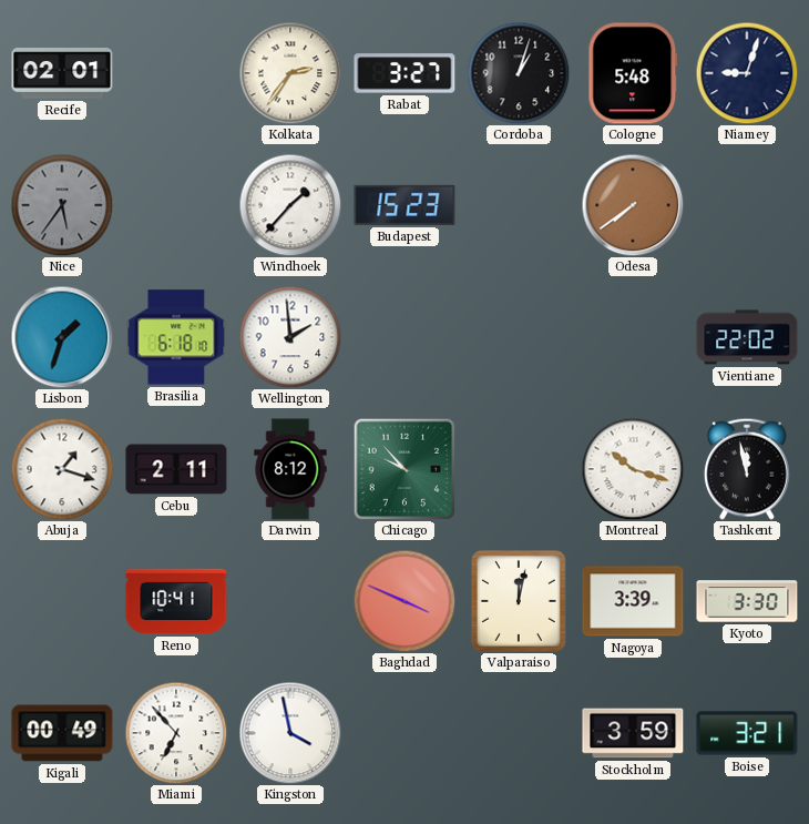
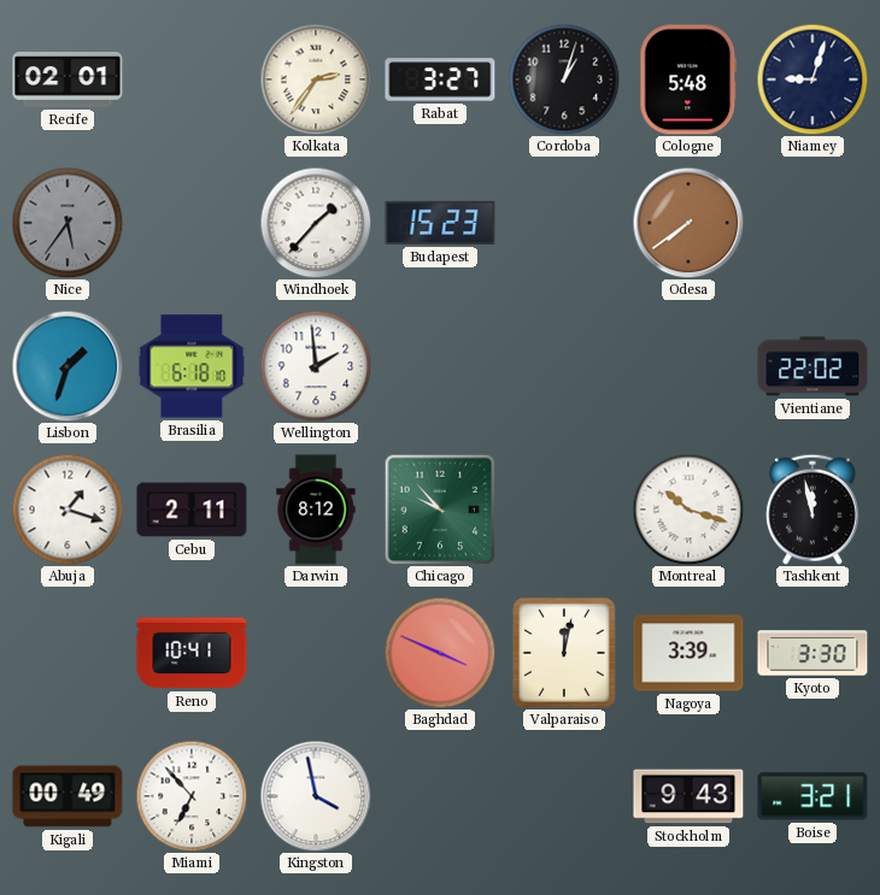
Stockholm: 3:59 -> 9:43
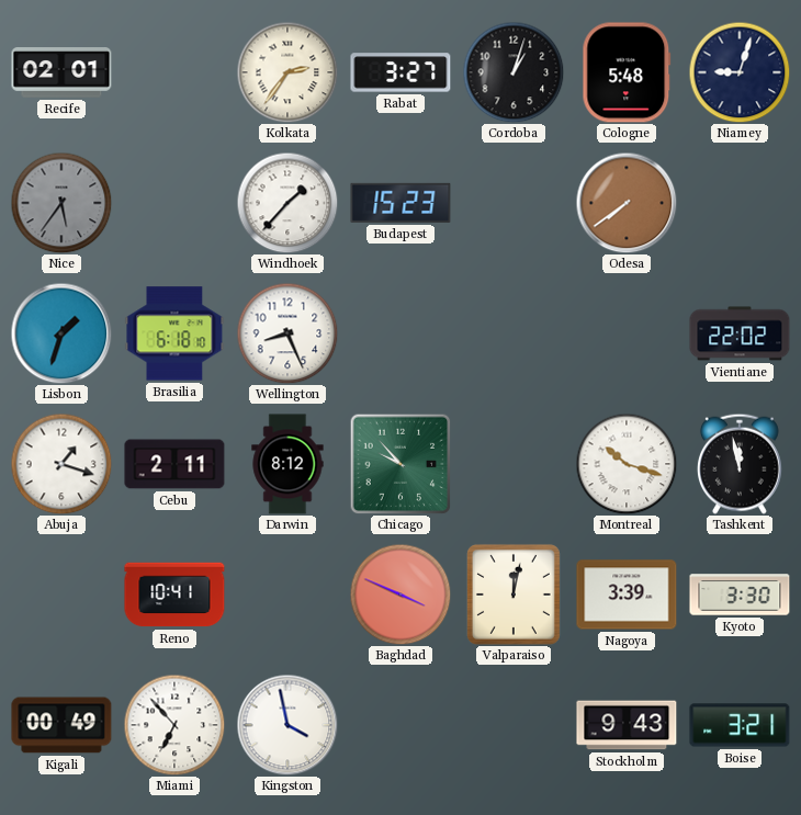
Wellington: 1:59 -> 8:26
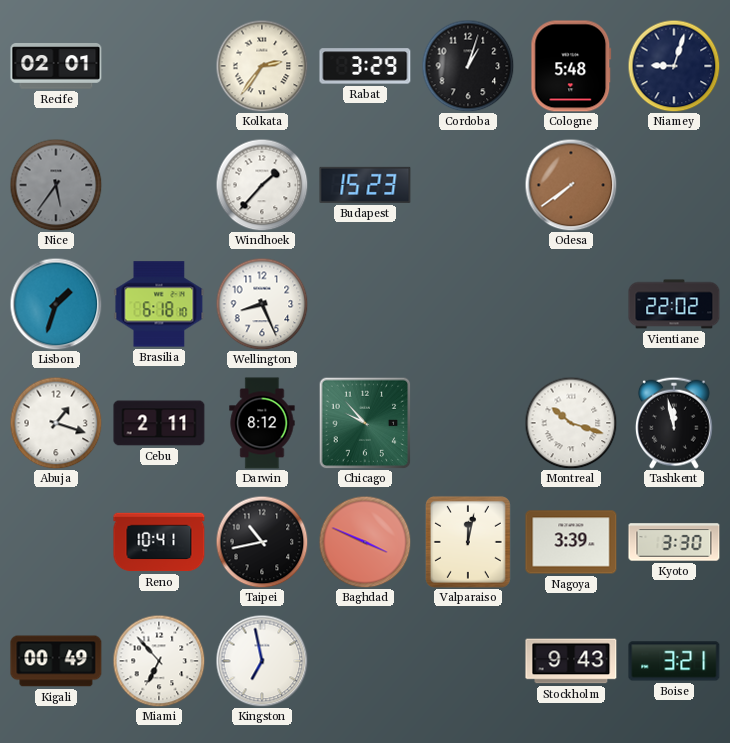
Rabat: 3:27 -> 3:29
Taipei: none -> 10:43
Kingston: 3:58 -> 6:58
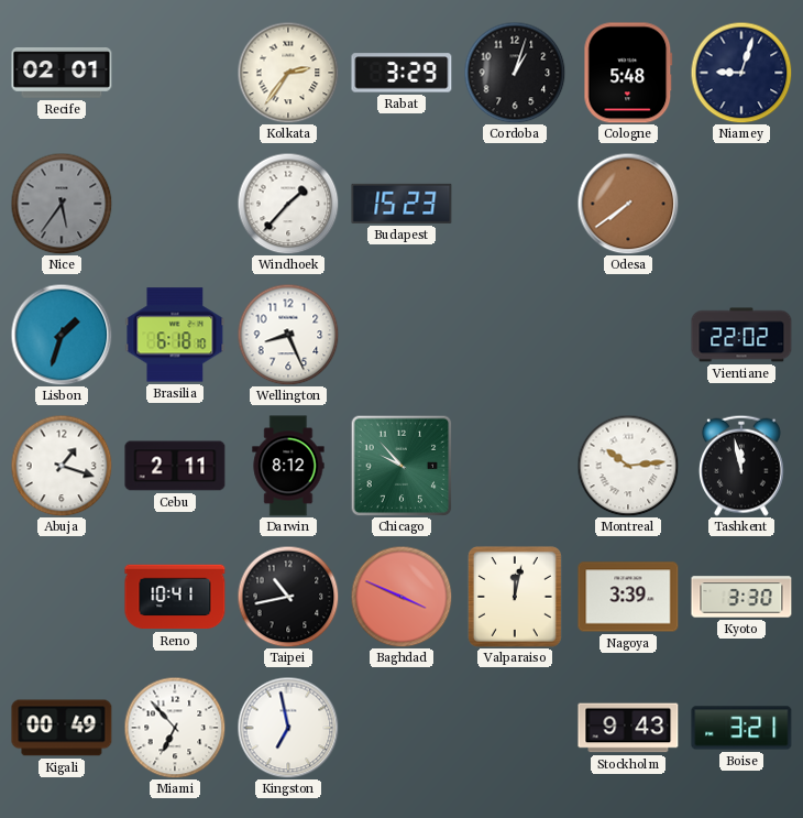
Montreal: 10:18 -> 10:14
